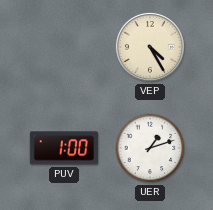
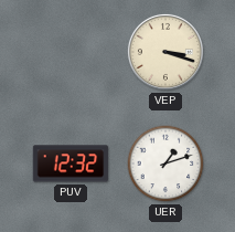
VEP: 4:25 -> 3:18
PUV: 1:00 -> 12:32
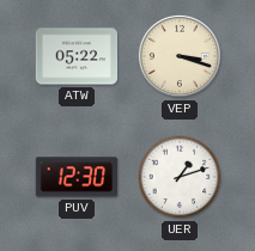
ATW: none -> 05:22
PUV: 12:32 -> 12:30
